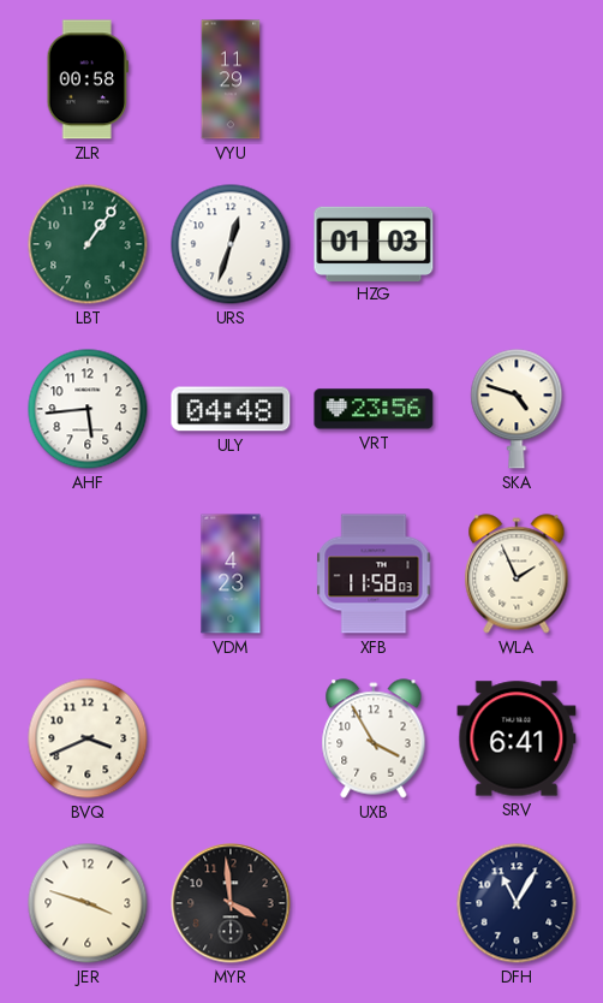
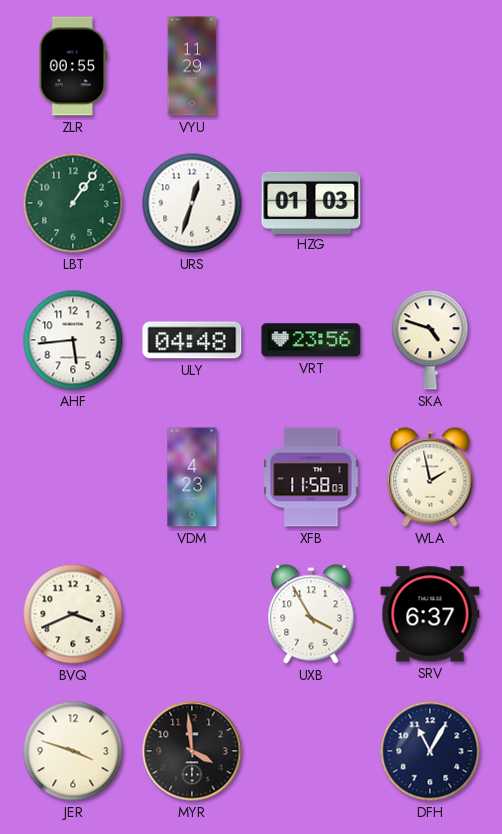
ZLR: 00:58 -> 00:55
WLA: 1:56 -> 1:58
SRV: 6:41 -> 6:37
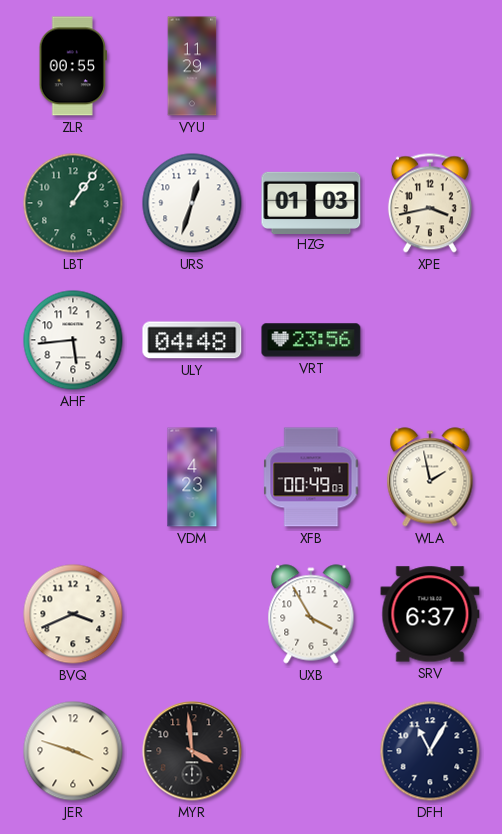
XPE: none -> 3:43
SKA: 4:48 -> none
XFB: 11:58 -> 00:49
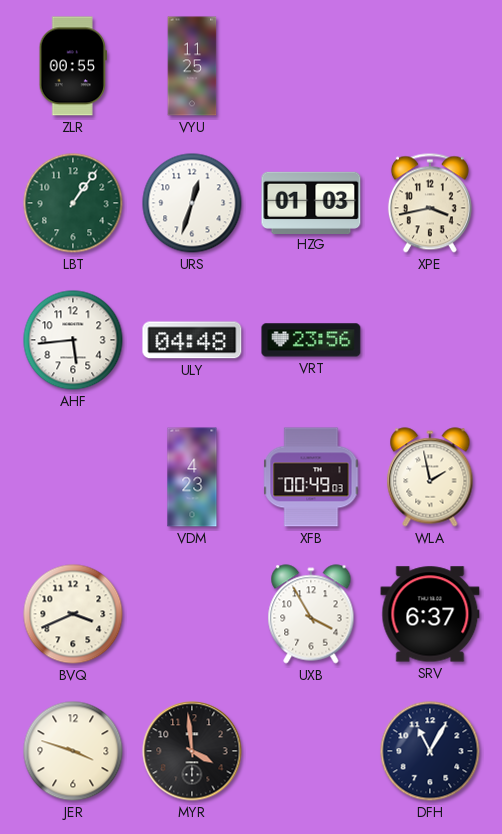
VYU: 11:29 -> 11:25
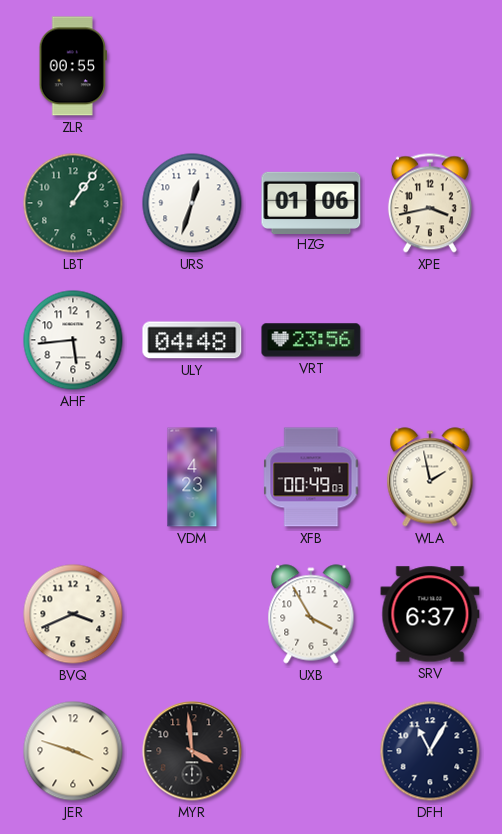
VYU: 11:25 -> none
HZG: 01:03 -> 01:06
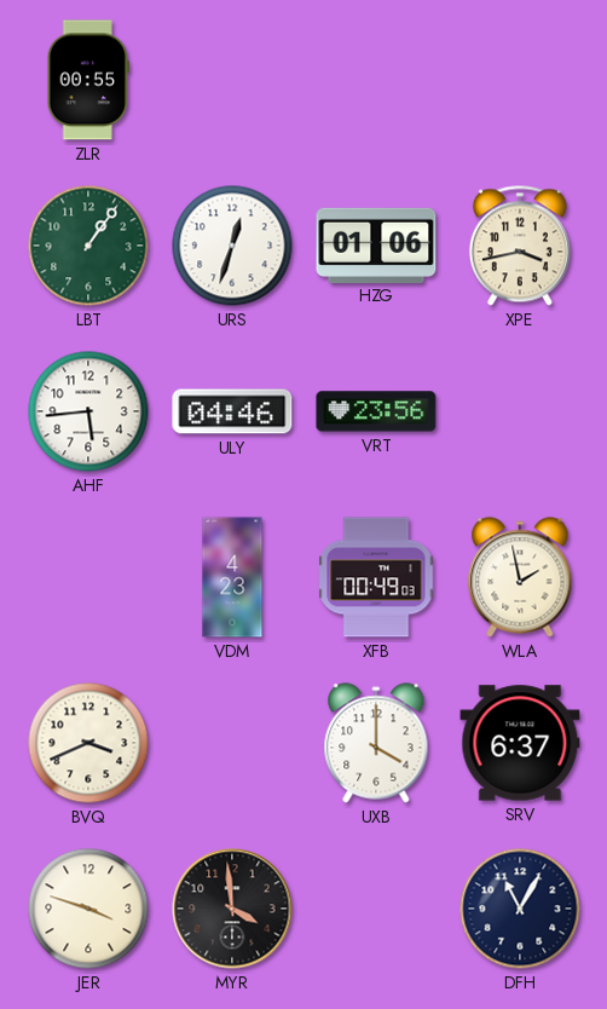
ULY: 04:48 -> 04:46
UXB: 3:55 -> 4:00
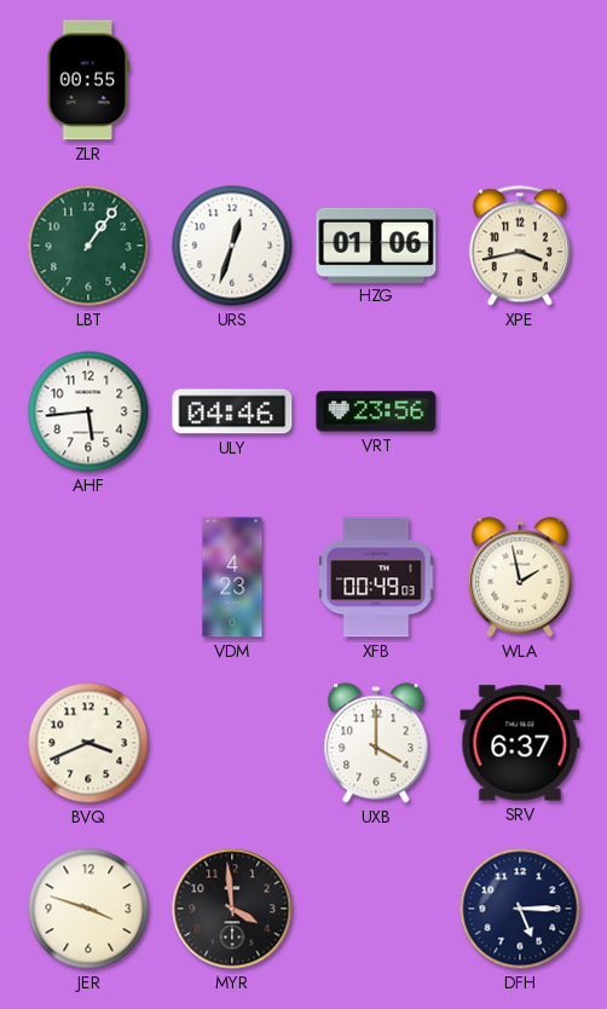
DFH: 11:05 -> 5:15
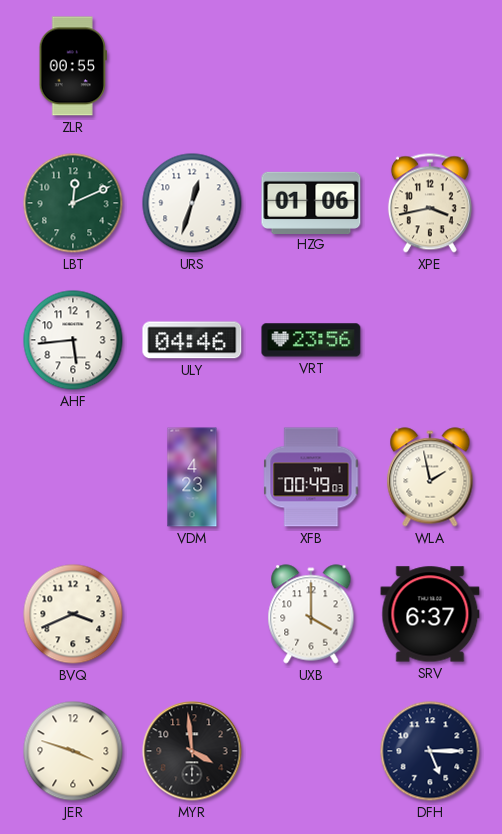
LBT: 1:06 -> 12:11
